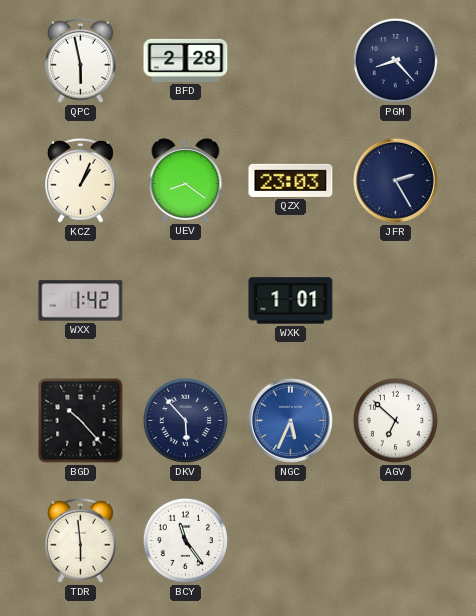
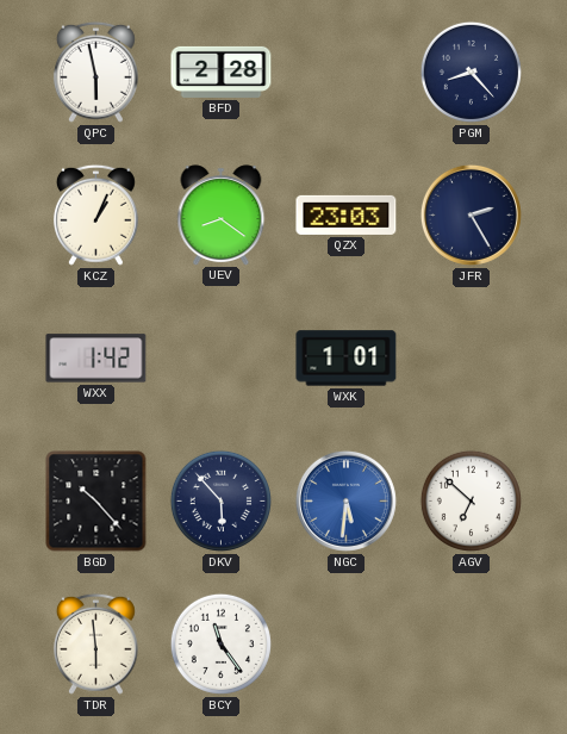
NGC: 5:34 -> 5:31
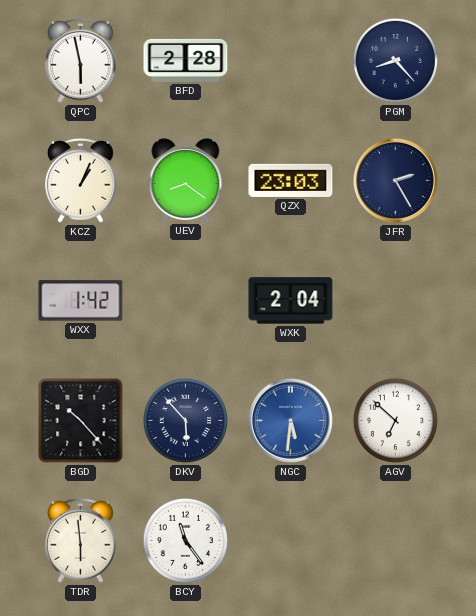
WXK: 1:01 -> 2:04
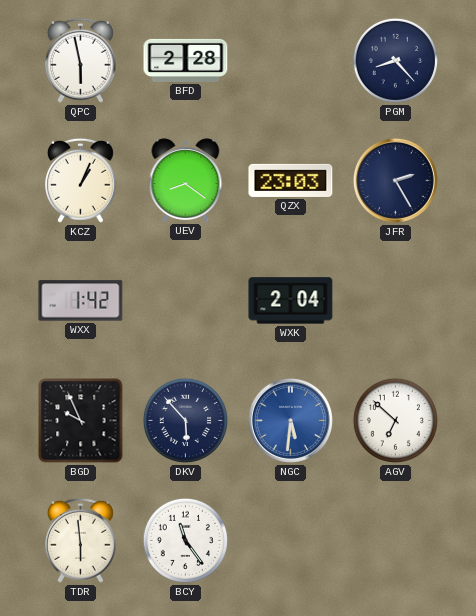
BGD: 10:23 -> 9:56
